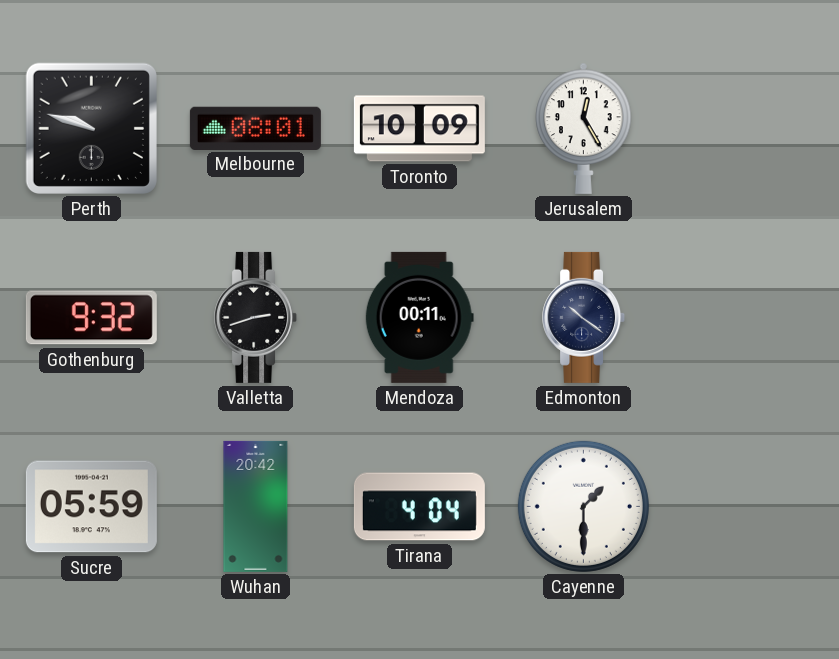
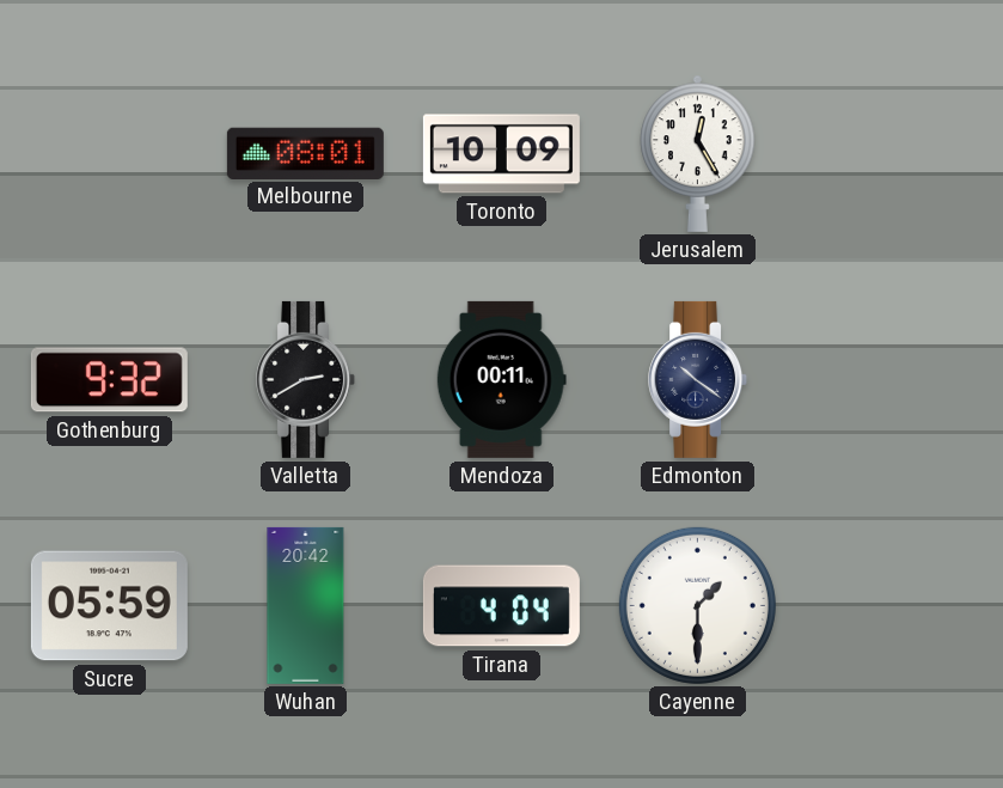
Perth: 9:48 -> none
Valletta: 2:42 -> 2:40
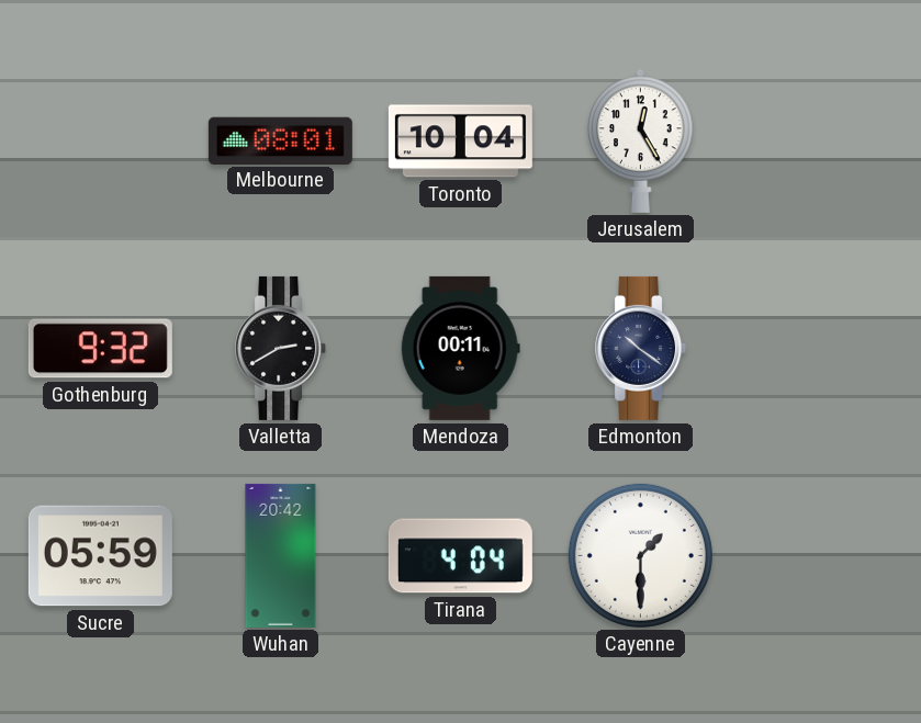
Toronto: 10:09 -> 10:04
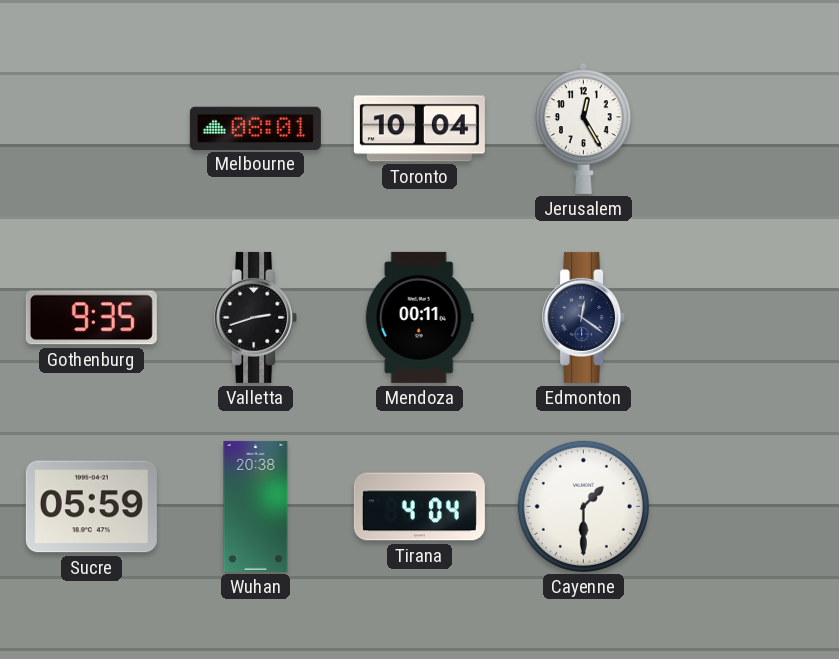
Gothenburg: 9:32 -> 9:35
Valletta: 2:40 -> 2:42
Edmonton: 10:21 -> 12:21
Wuhan: 20:42 -> 20:38
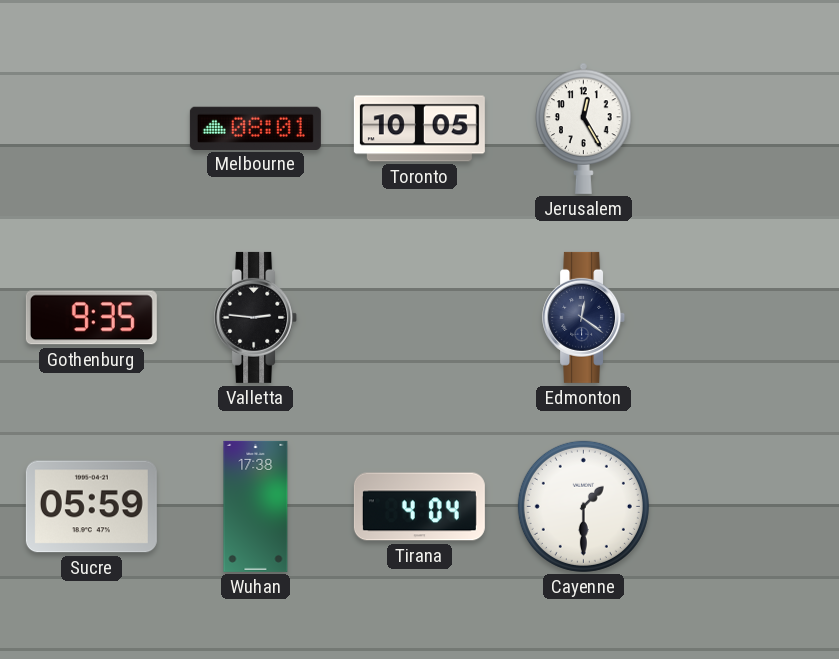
Toronto: 10:04 -> 10:05
Valletta: 2:42 -> 2:46
Mendoza: 00:11 -> none
Wuhan: 20:38 -> 17:38
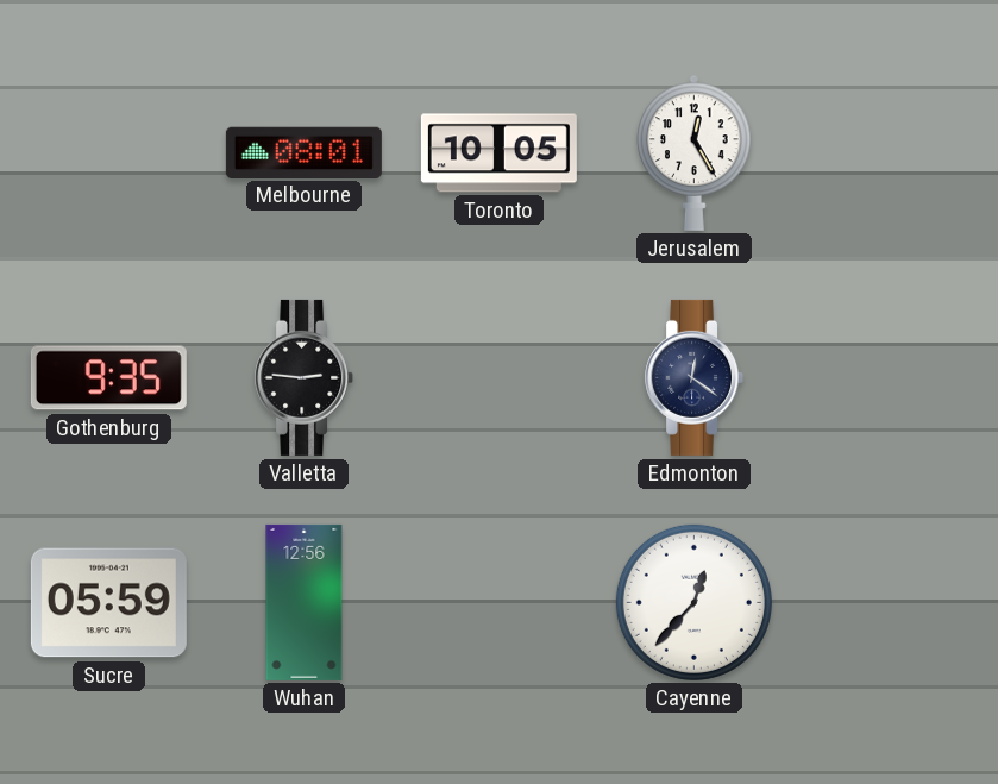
Wuhan: 17:38 -> 12:56
Tirana: 4:04 -> none
Cayenne: 1:30 -> 12:37
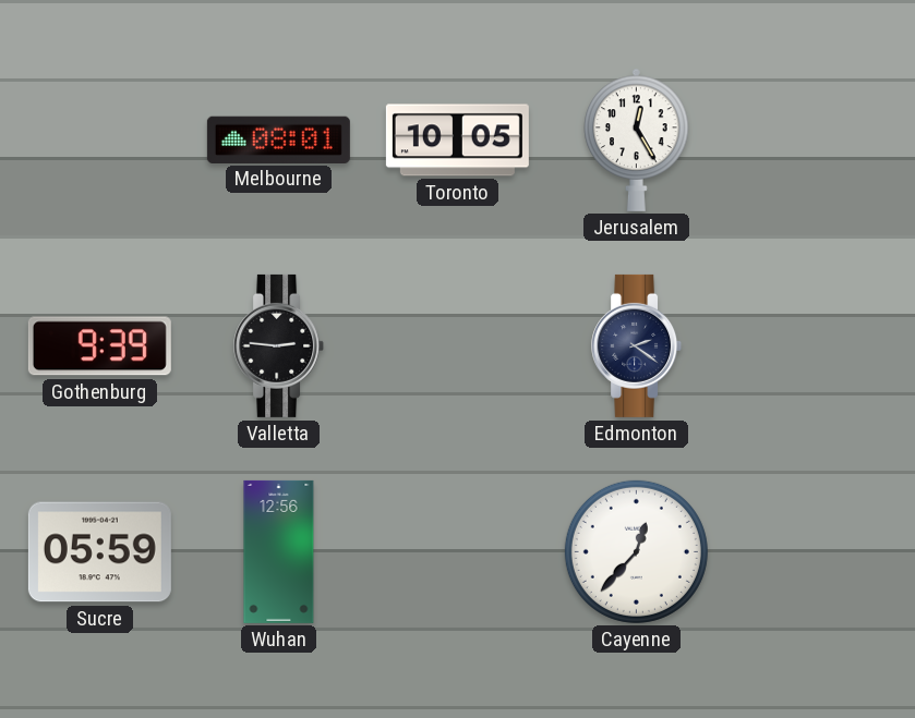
Gothenburg: 9:35 -> 9:39
Edmonton: 12:21 -> 2:21
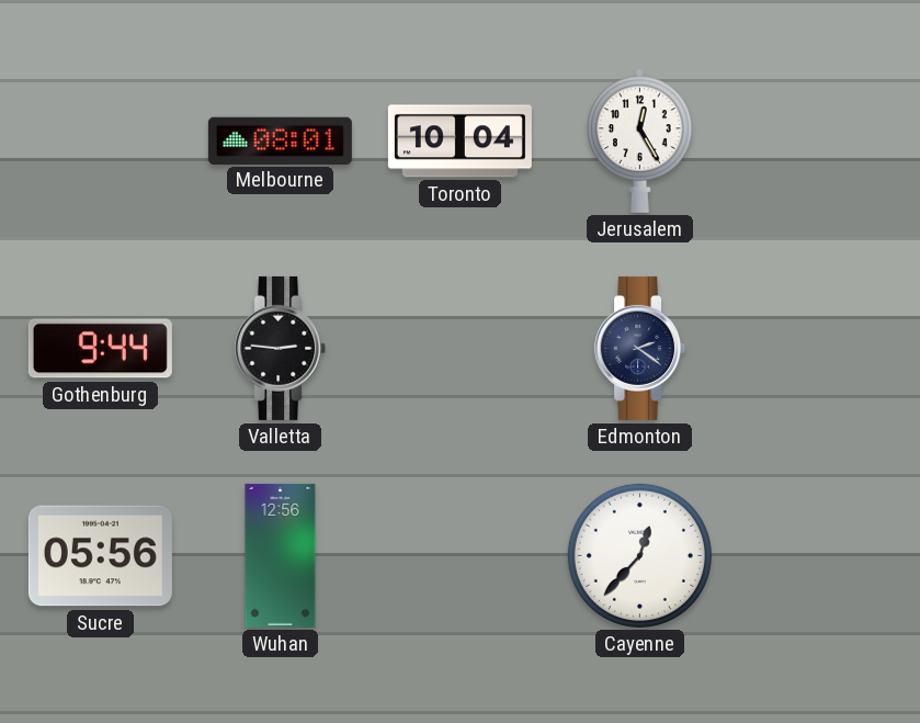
Toronto: 10:05 -> 10:04
Gothenburg: 9:39 -> 9:44
Sucre: 05:59 -> 05:56
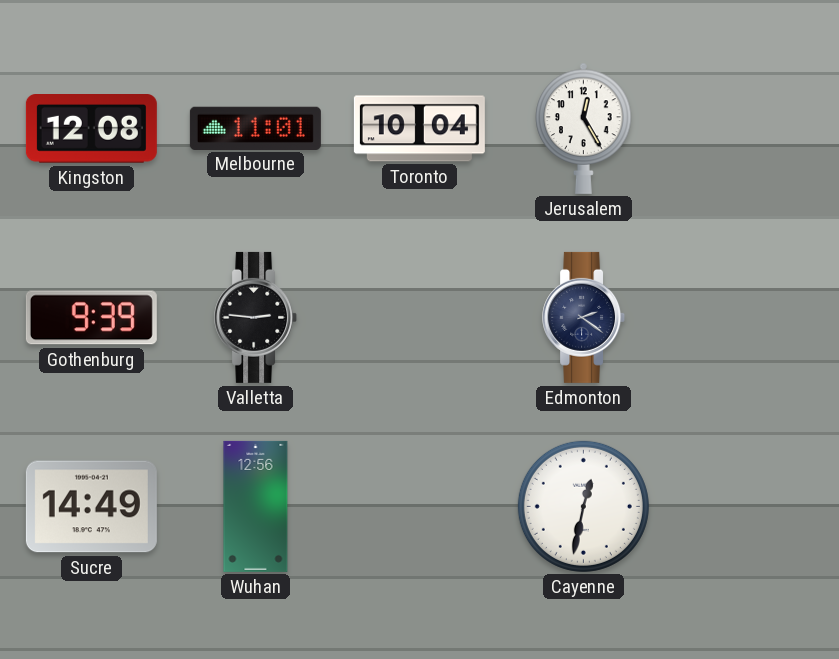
Kingston: none -> 12:08
Melbourne: 08:01 -> 11:01
Gothenburg: 9:44 -> 9:39
Sucre: 05:56 -> 14:49
Cayenne: 12:37 -> 12:32
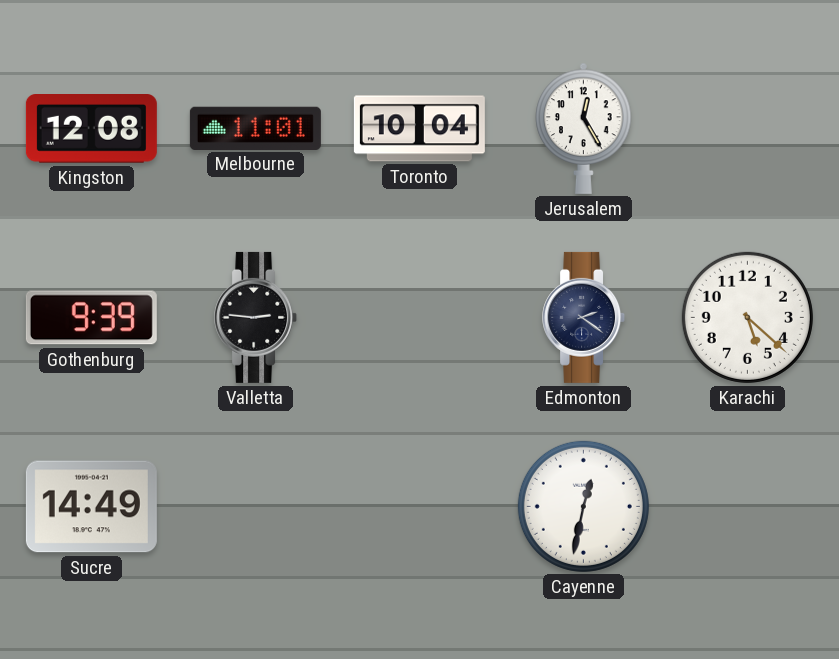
Karachi: none -> 5:22
Wuhan: 12:56 -> none
